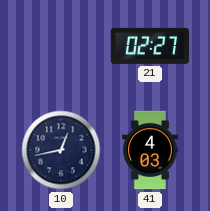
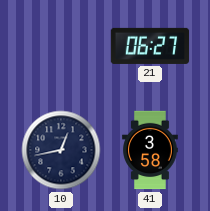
21: 02:27 -> 06:27
41: 4:03 -> 3:58
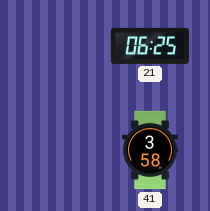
21: 06:27 -> 06:25
10: 12:43 -> none
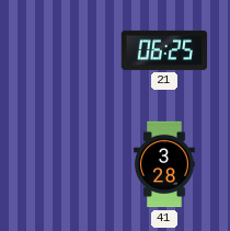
41: 3:58 -> 3:28
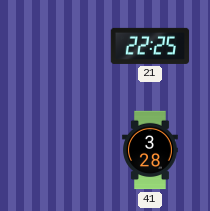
21: 06:25 -> 22:25
